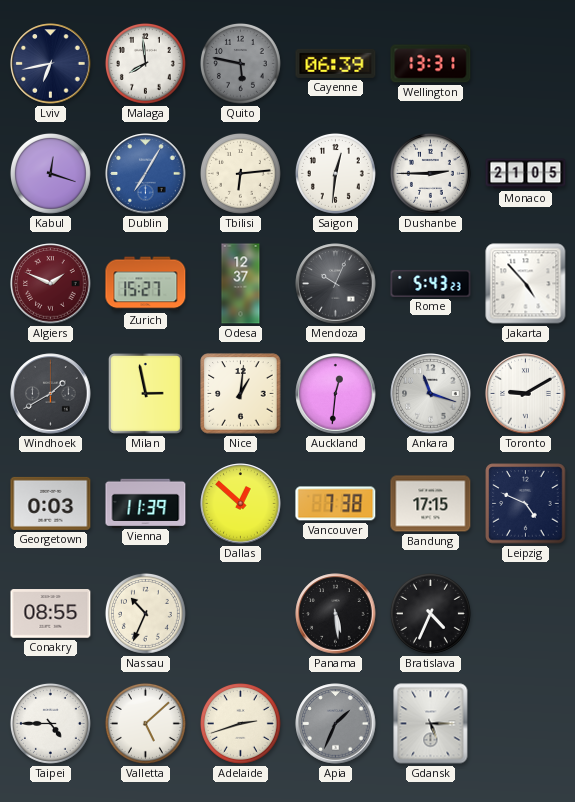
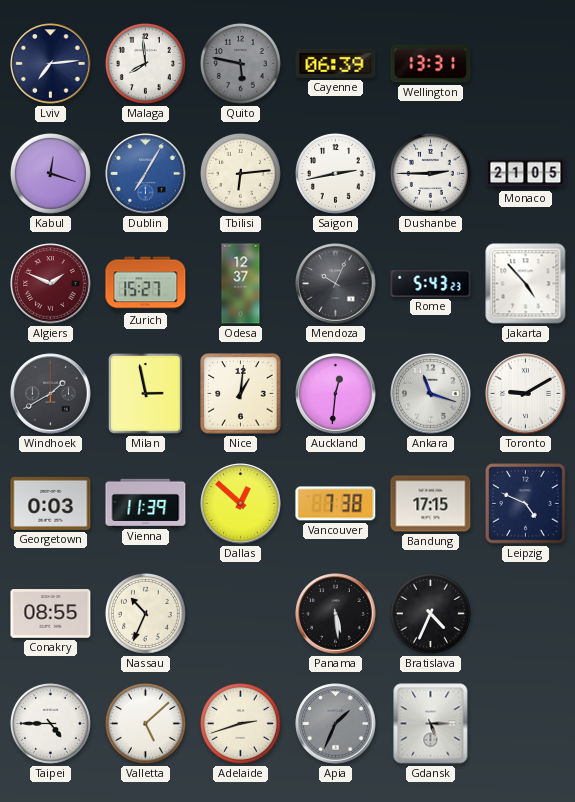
Lviv: 6:43 -> 7:14
Saigon: 12:31 -> 2:43
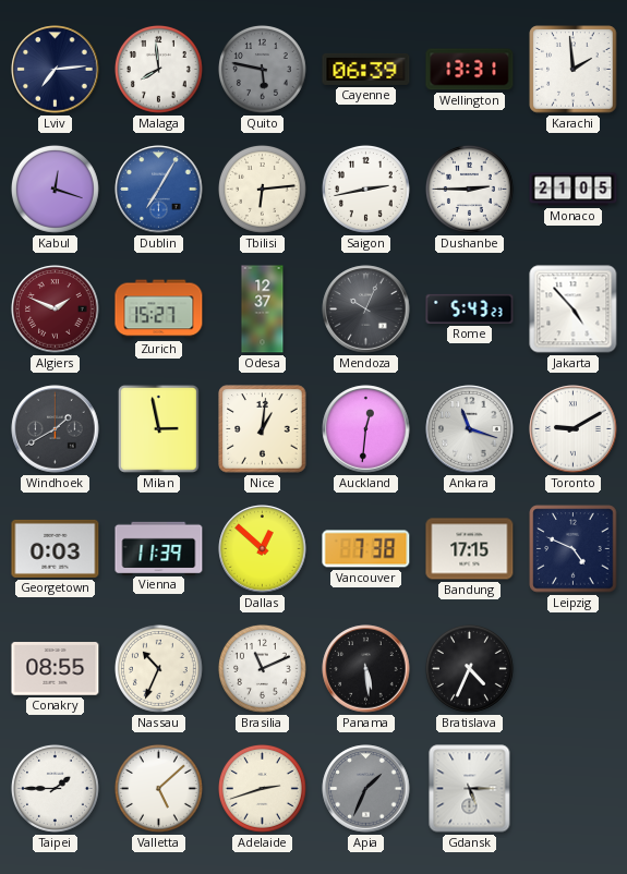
Karachi: none -> 1:59
Brasilia: none -> 11:11
Taipei: 4:45 -> 1:45
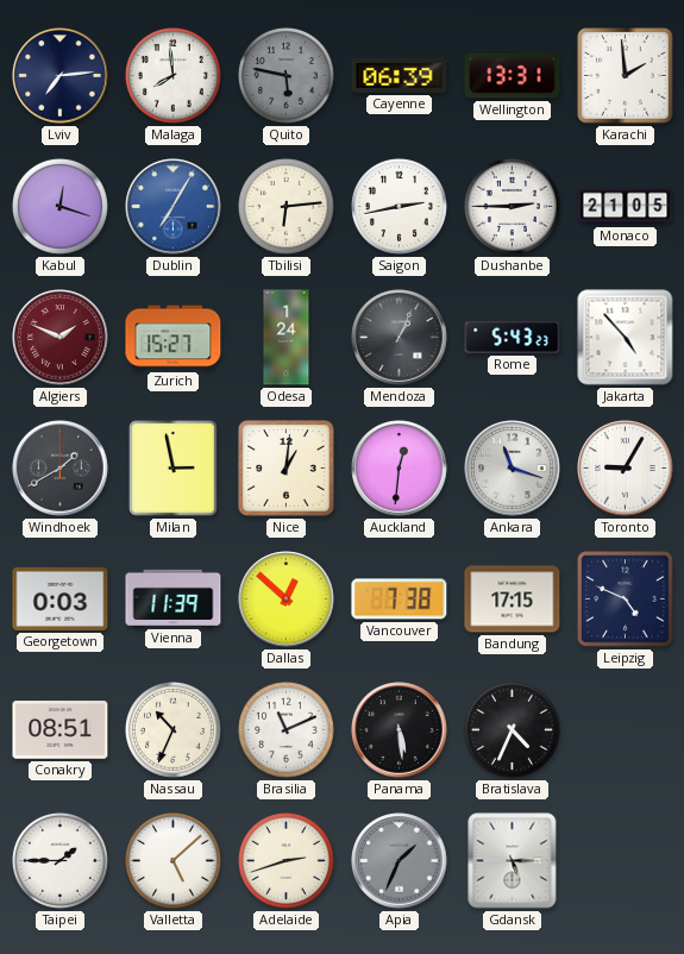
Odesa: 12:37 -> 1:24
Mendoza: 10:04 -> 1:04
Toronto: 9:10 -> 9:05
Conakry: 08:55 -> 08:51
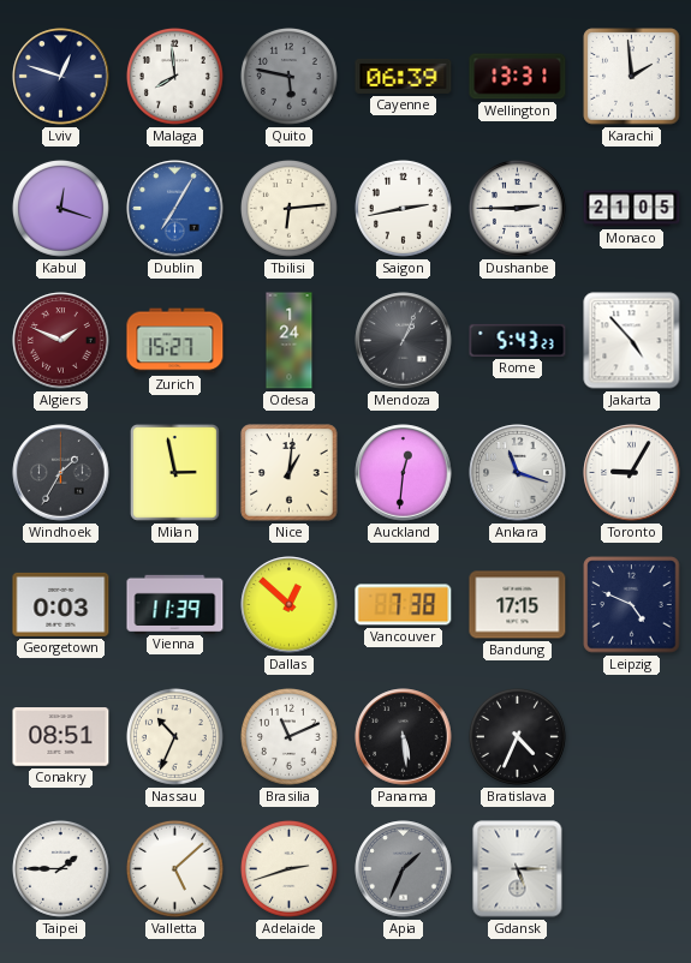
Lviv: 7:14 -> 12:48
Windhoek: 1:40 -> 1:35
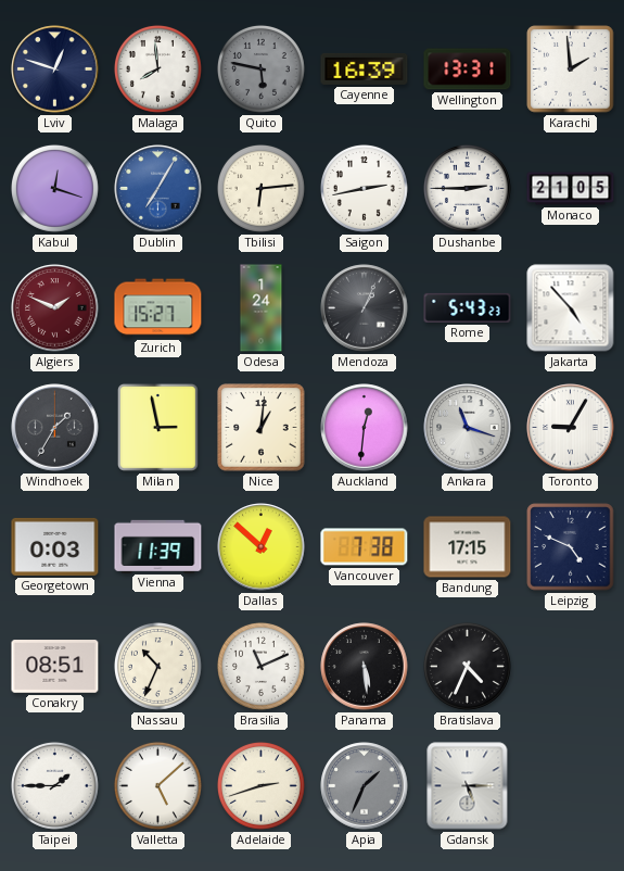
Cayenne: 06:39 -> 16:39
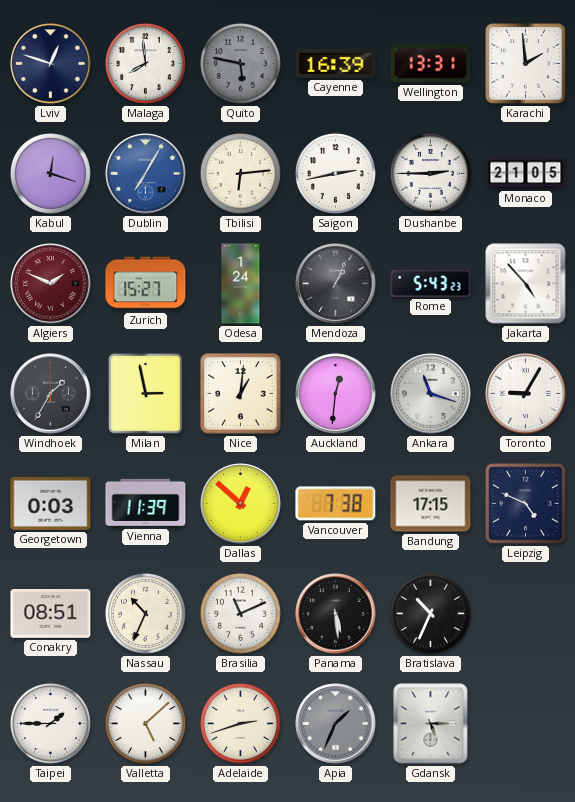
Bratislava: 4:34 -> 10:34
